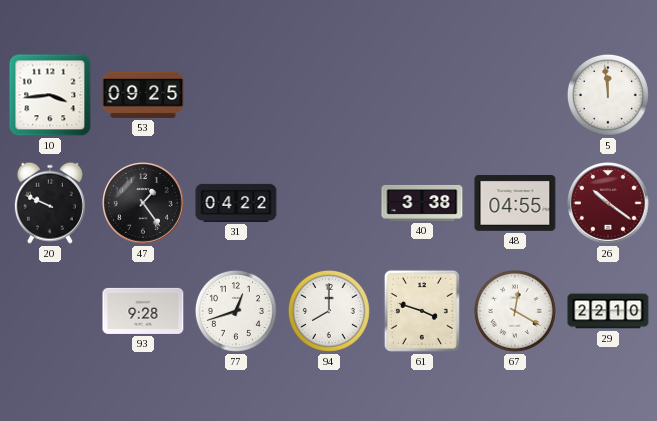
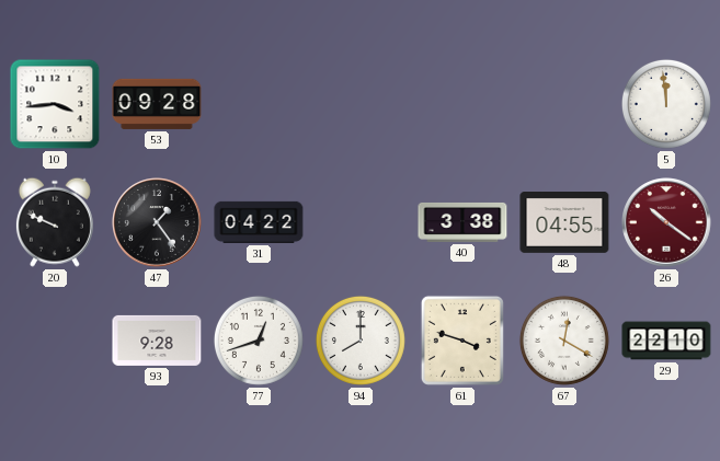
53: 09:25 -> 09:28
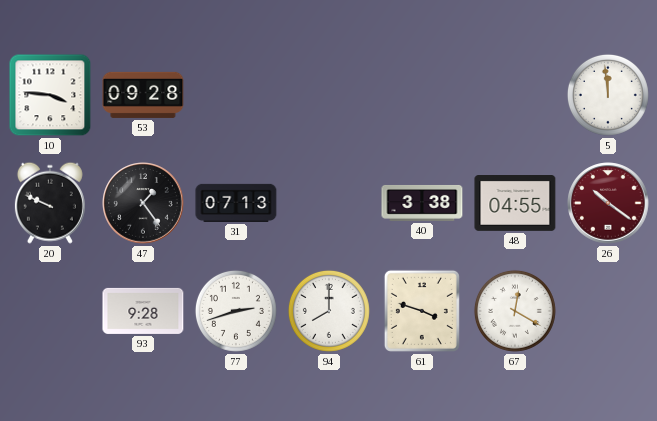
10: 3:44 -> 3:46
31: 04:22 -> 07:13
77: 12:42 -> 2:42
29: 22:10 -> none
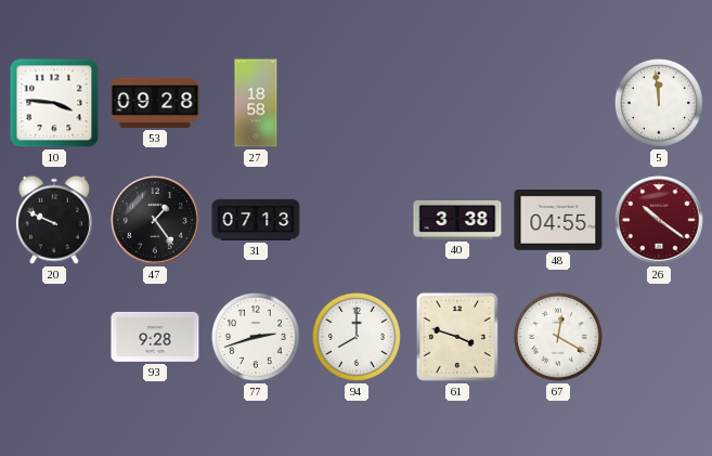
27: none -> 18:58
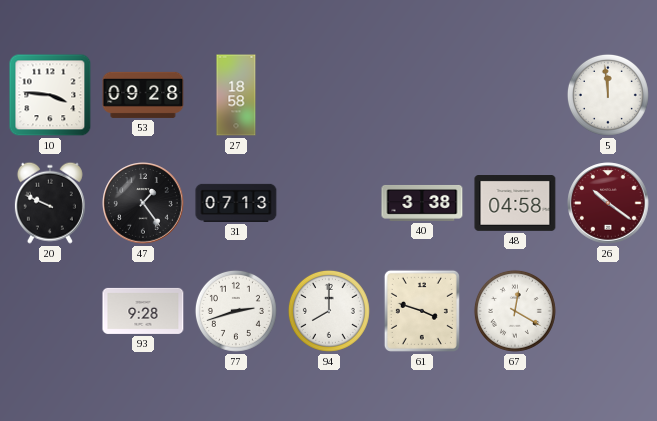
48: 04:55 -> 04:58
